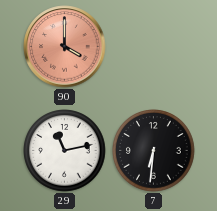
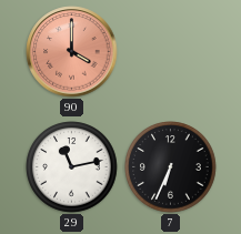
7: 6:31 -> 6:34
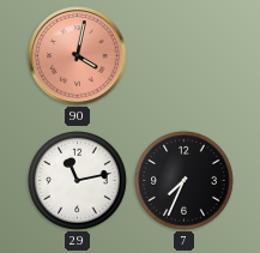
90: 4:00 -> 4:02
7: 6:34 -> 7:34
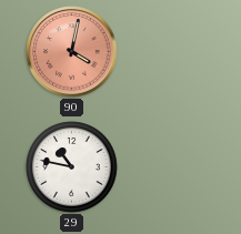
29: 11:13 -> 10:47
7: 7:34 -> none
